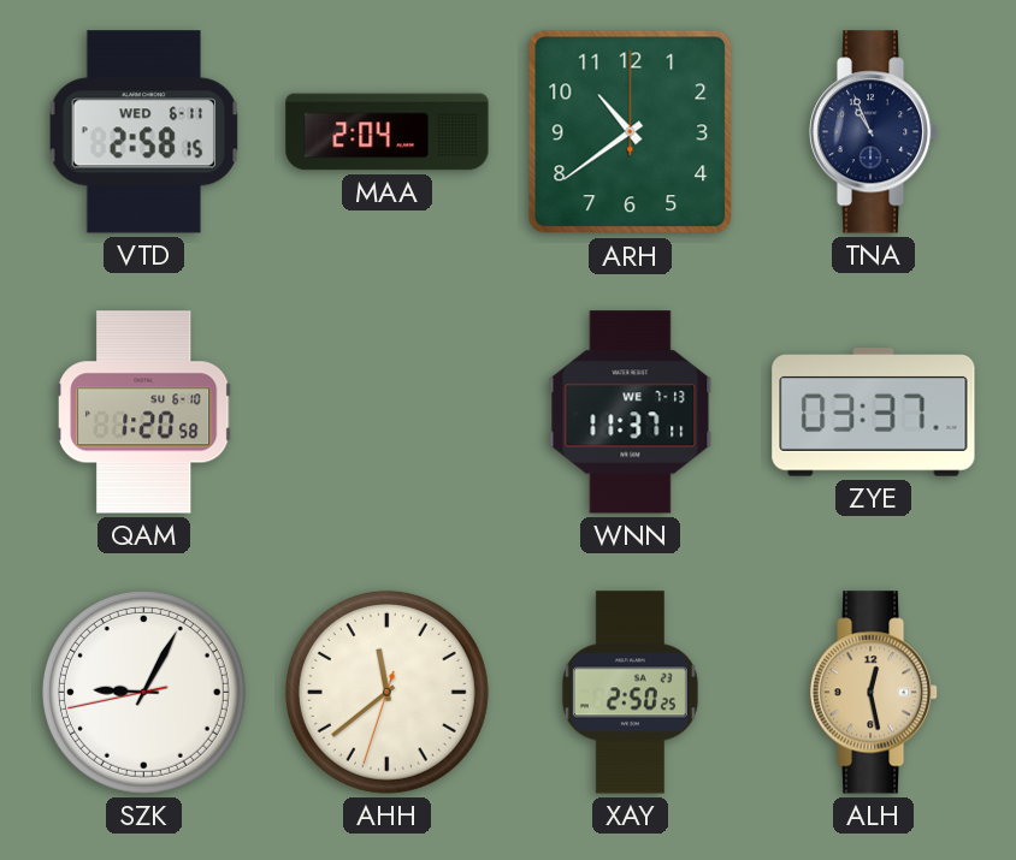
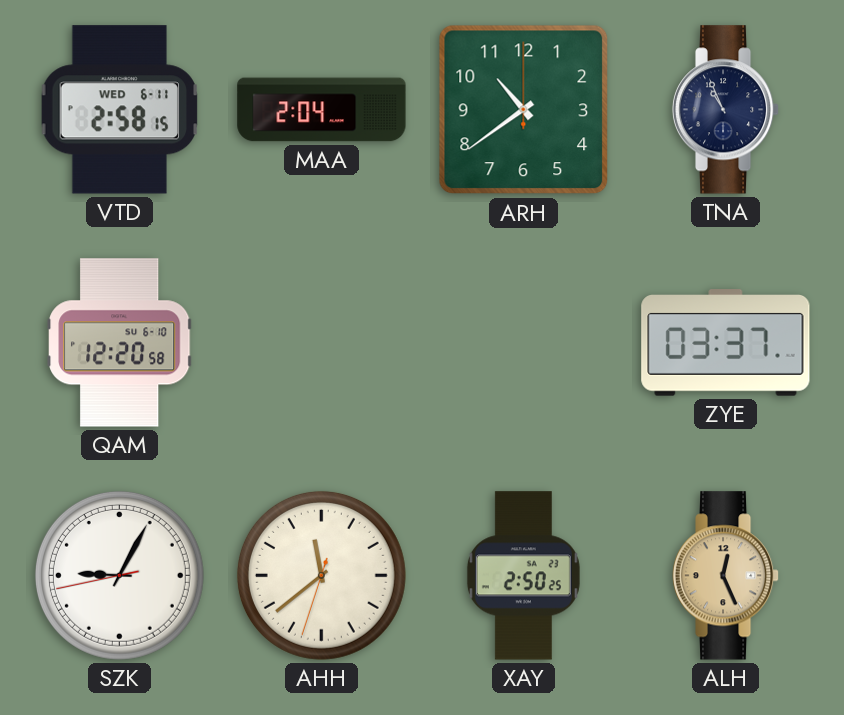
QAM: 1:20 -> 12:20
WNN: 11:37 -> none
ALH: 12:28 -> 12:26
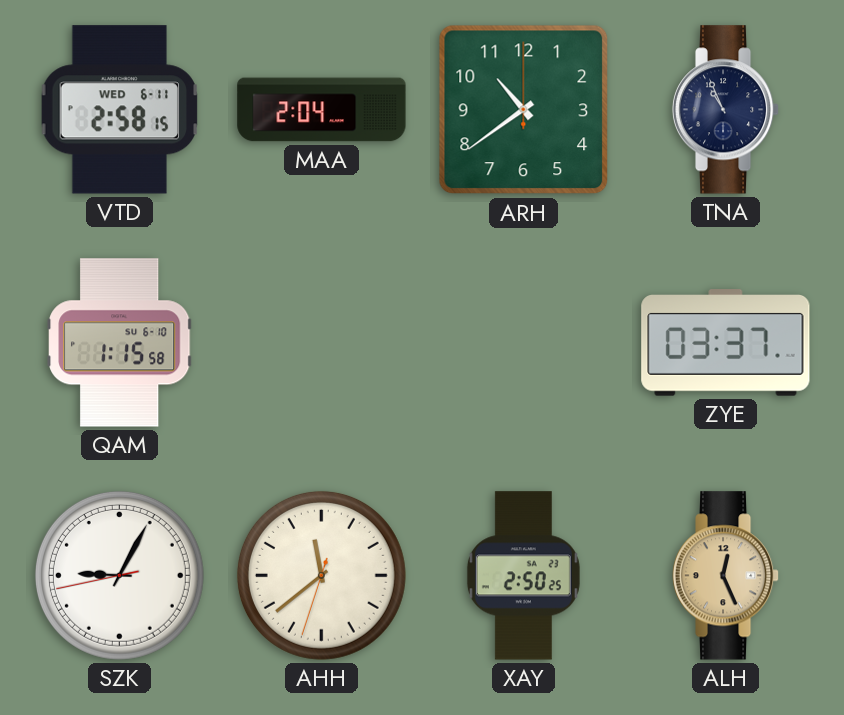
QAM: 12:20 -> 1:15
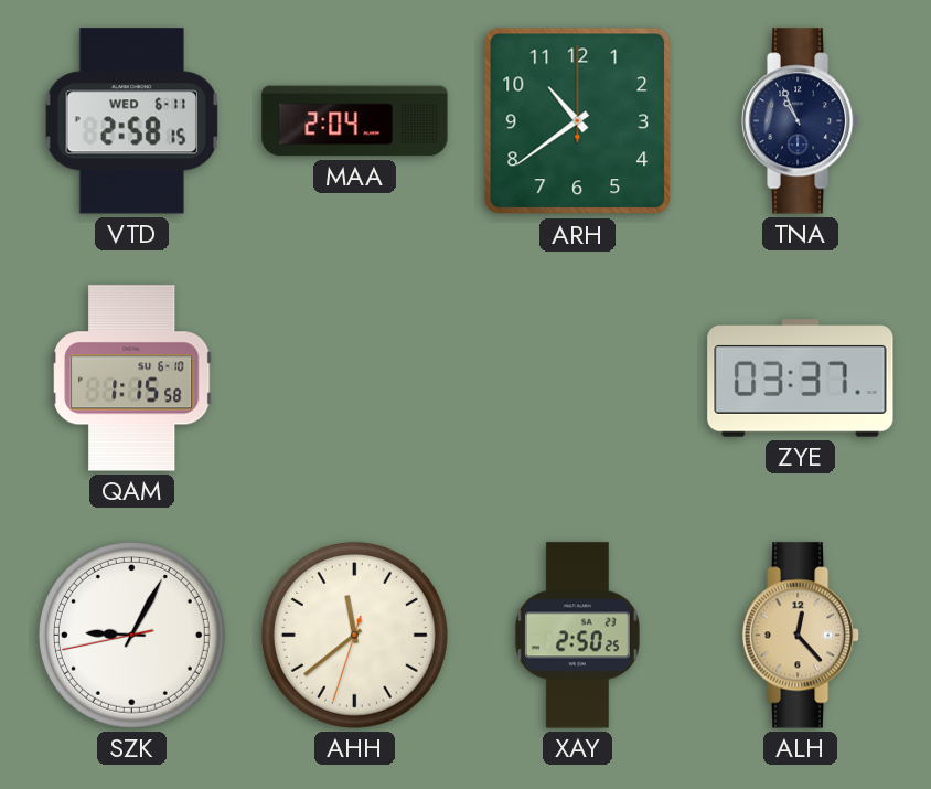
ALH: 12:26 -> 12:23
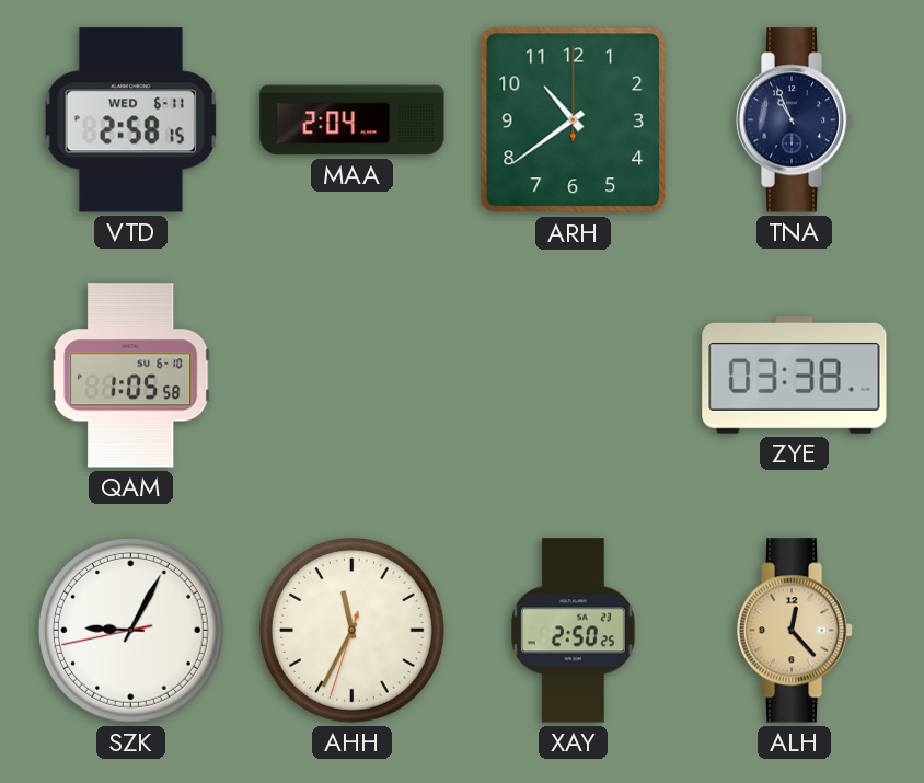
QAM: 1:15 -> 1:05
ZYE: 03:37 -> 03:38
AHH: 11:38 -> 11:34
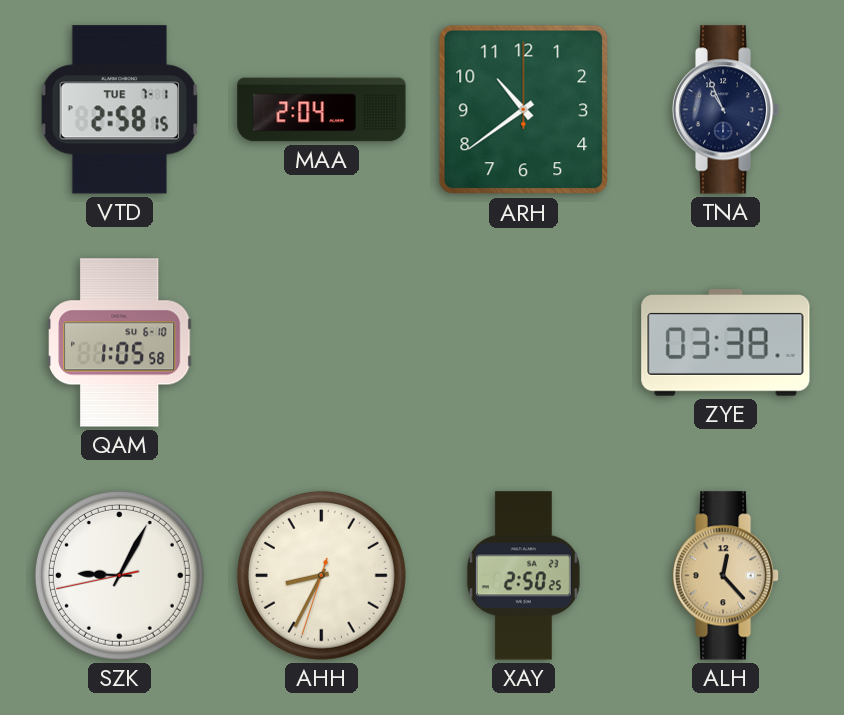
VTD date: WED 6-11 -> TUE 7-1
AHH: 11:34 -> 8:34
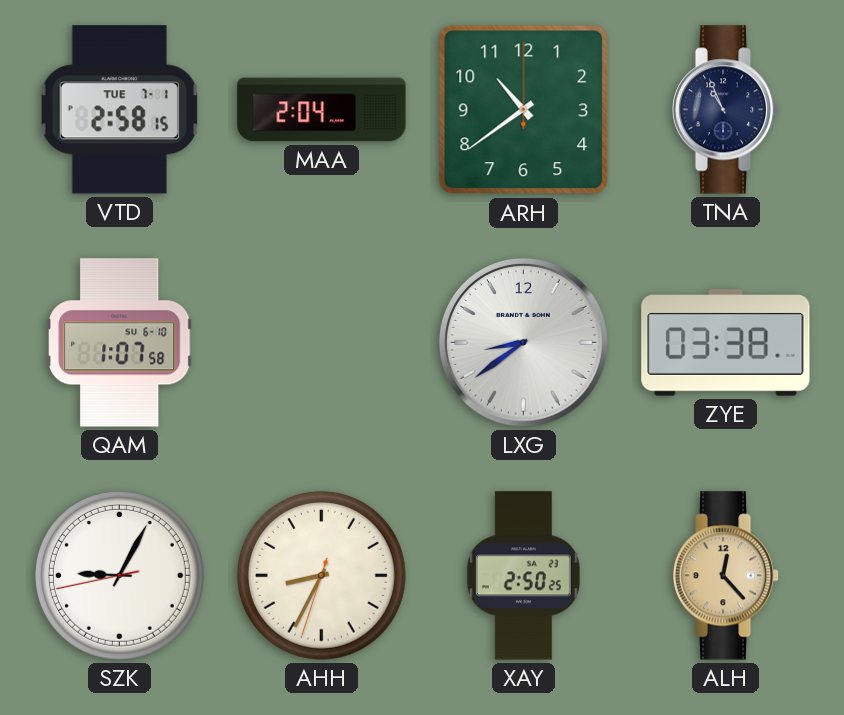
QAM: 1:05 -> 1:07
LXG: none -> 8:39
